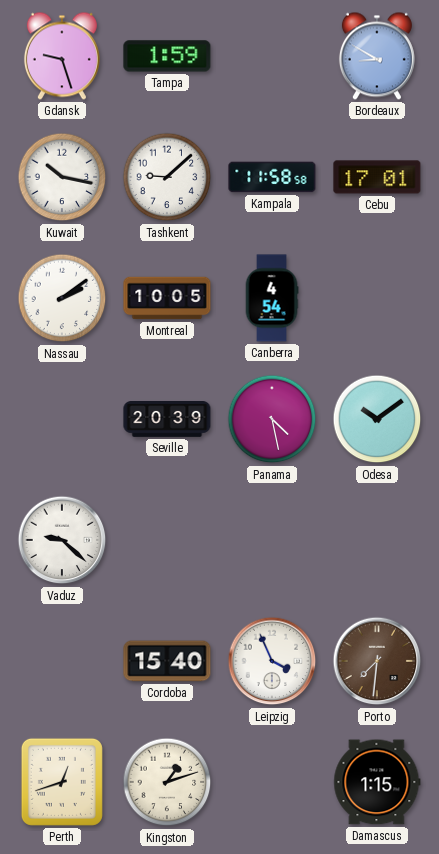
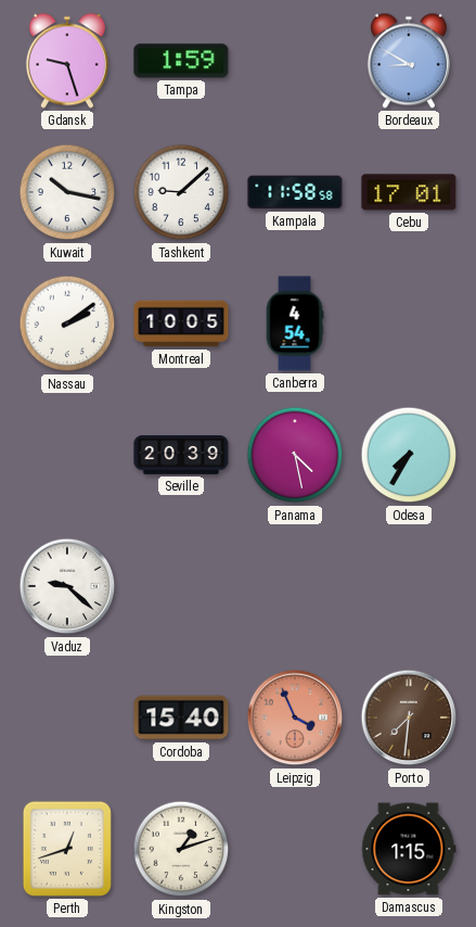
Odesa: 10:09 -> 7:35
Leipzig dial: white -> salmon
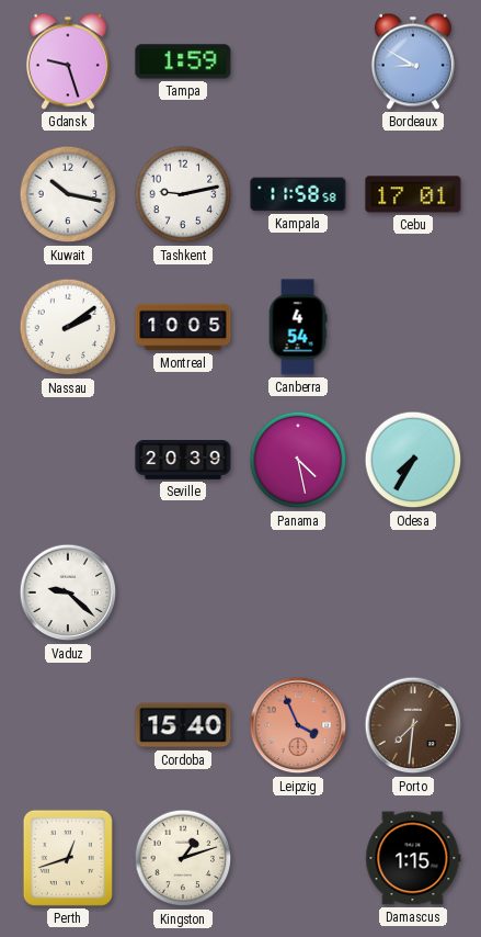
Tashkent: 9:08 -> 9:13
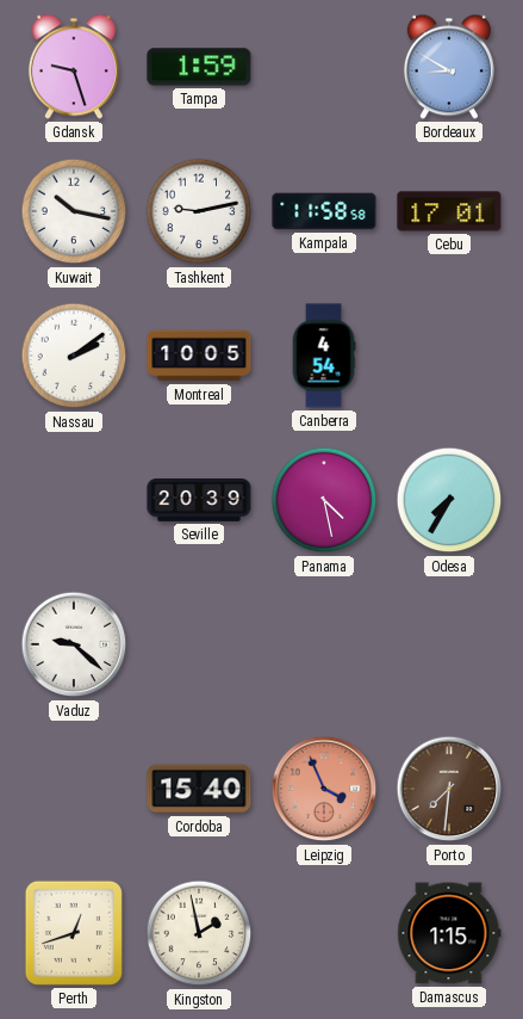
Kingston: 1:12 -> 1:58
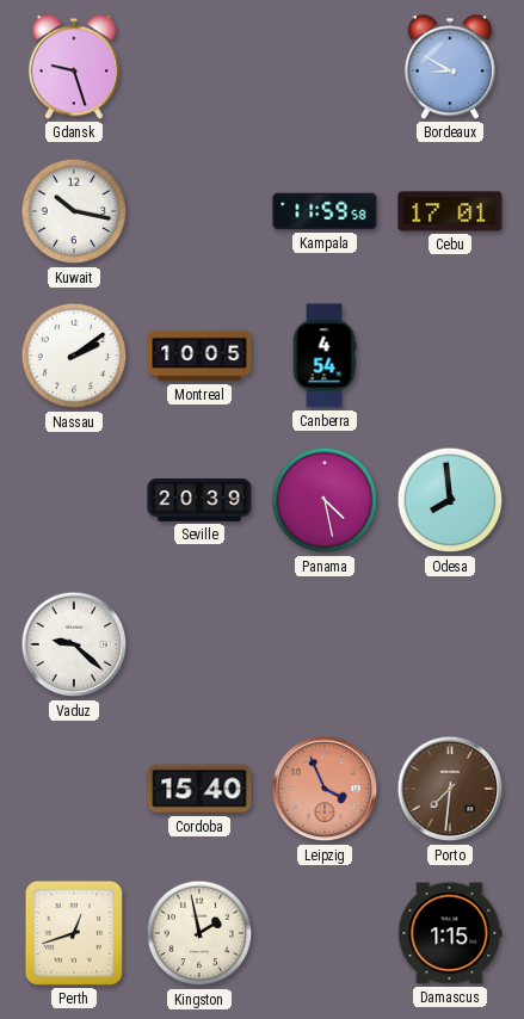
Tampa: 1:59 -> none
Tashkent: 9:13 -> none
Kampala: 11:58 -> 11:59
Odesa: 7:35 -> 7:59
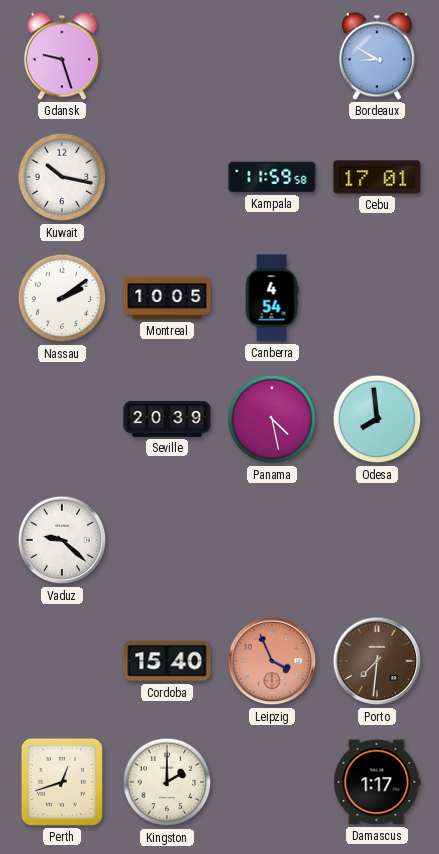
Kingston: 1:58 -> 2:00
Damascus: 1:15 -> 1:17
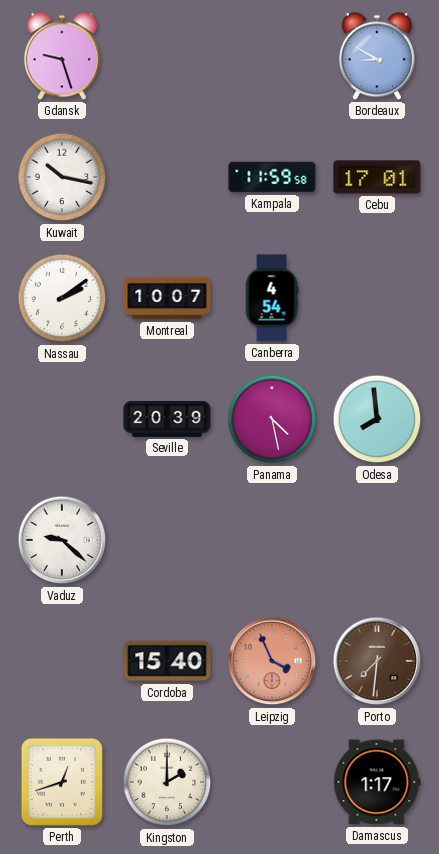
Montreal: 10:05 -> 10:07
